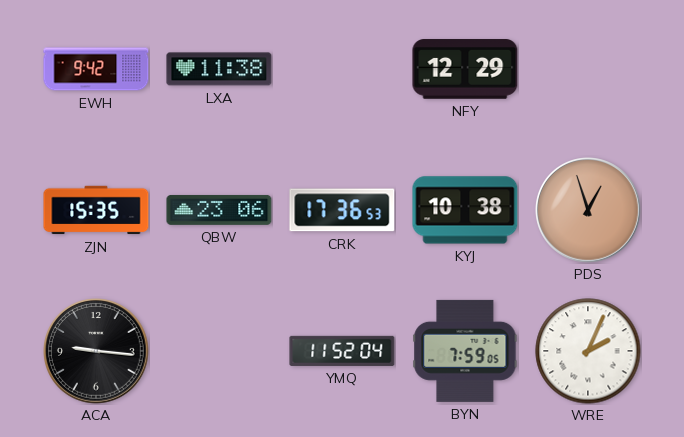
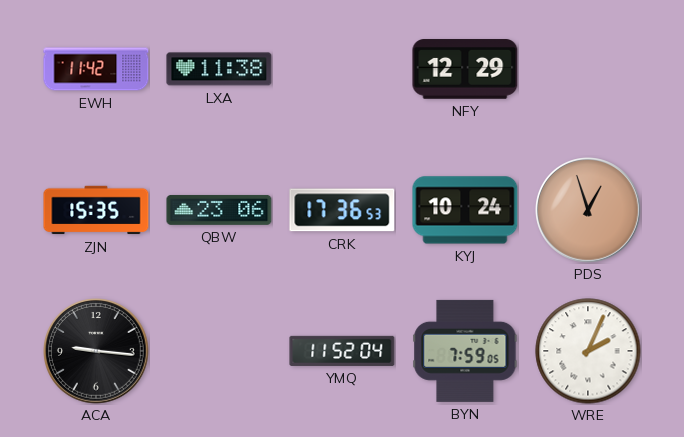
EWH: 9:42 -> 11:42
KYJ: 10:38 -> 10:24
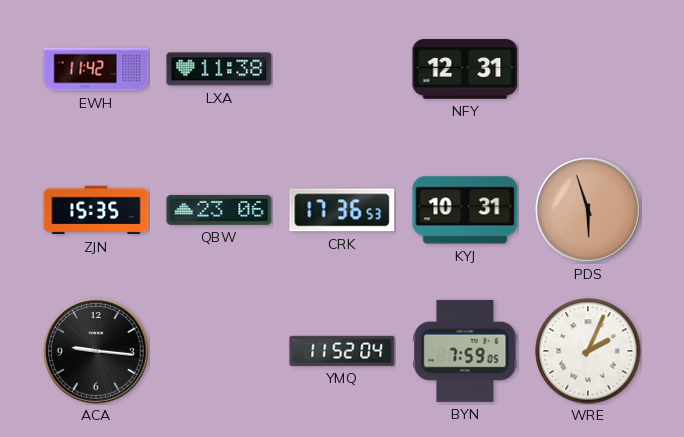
NFY: 12:29 -> 12:31
KYJ: 10:24 -> 10:31
PDS: 12:57 -> 5:57
